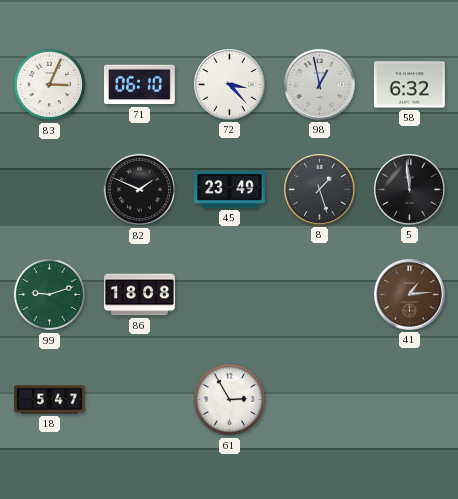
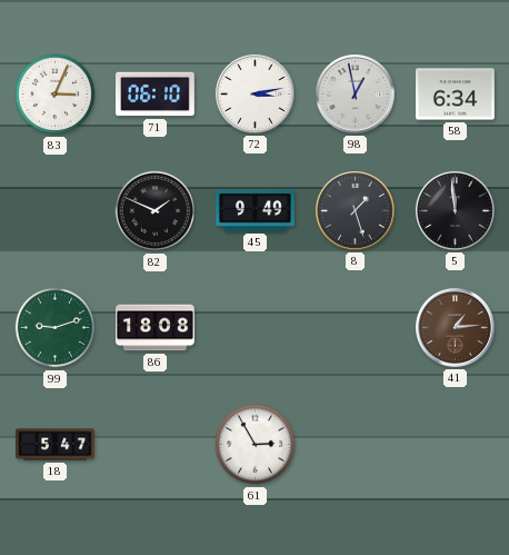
72: 3:23 -> 3:13
58: 6:32 -> 6:34
45: 23:49 -> 9:49
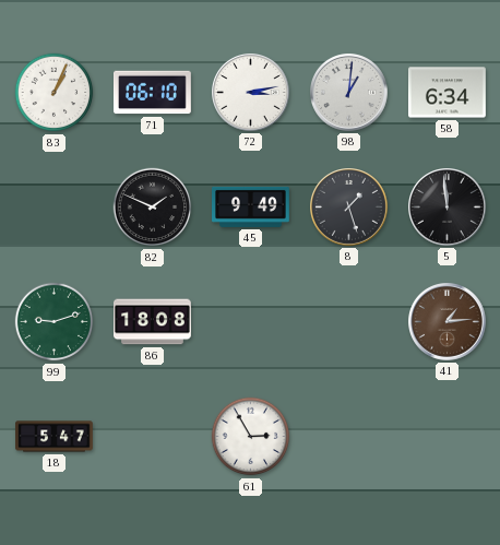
83: 3:04 -> 1:04
98: 12:58 -> 1:01
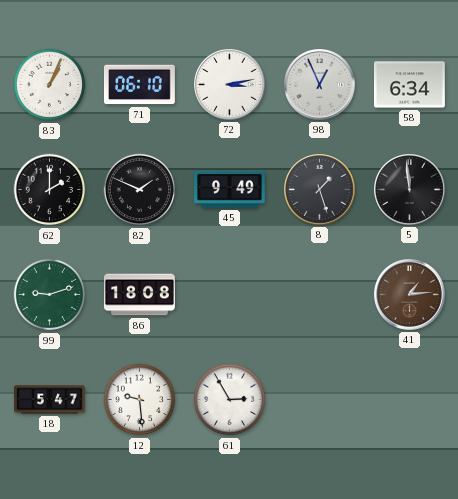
98: 1:01 -> 12:56
62: none -> 2:00
12: none -> 9:29
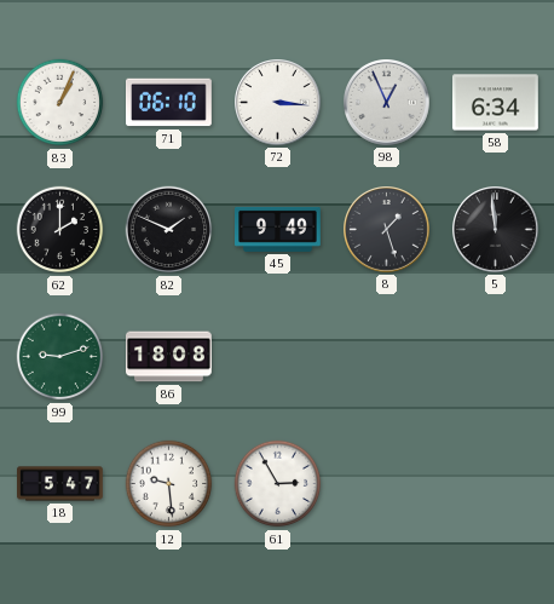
72: 3:13 -> 3:16
41: 1:14 -> none
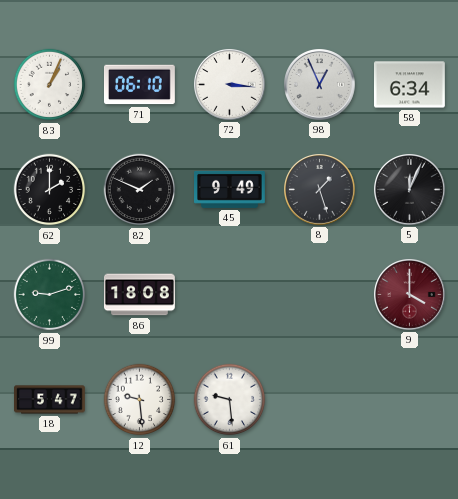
5: 11:59 -> 12:04
9: none -> 4:00
61: 2:55 -> 9:29
